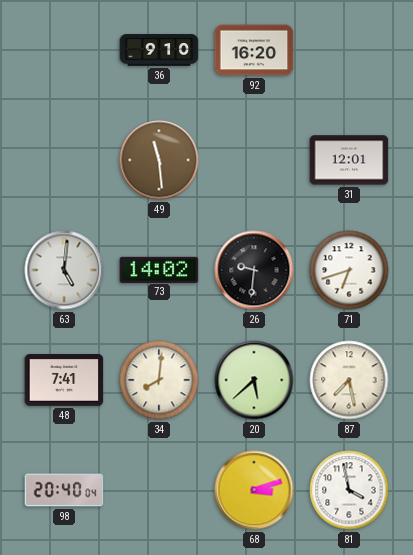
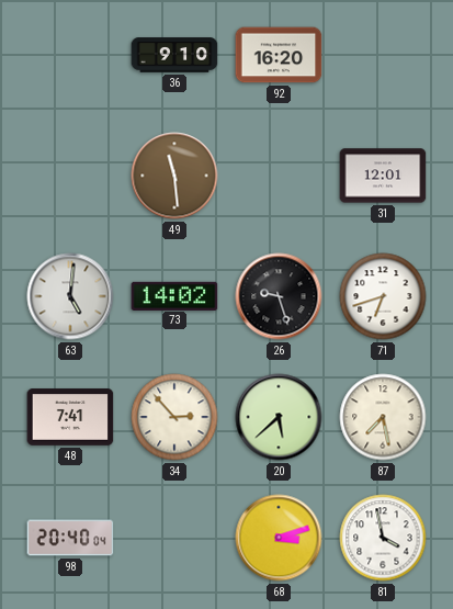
26: 9:31 -> 9:27
34: 8:01 -> 2:53
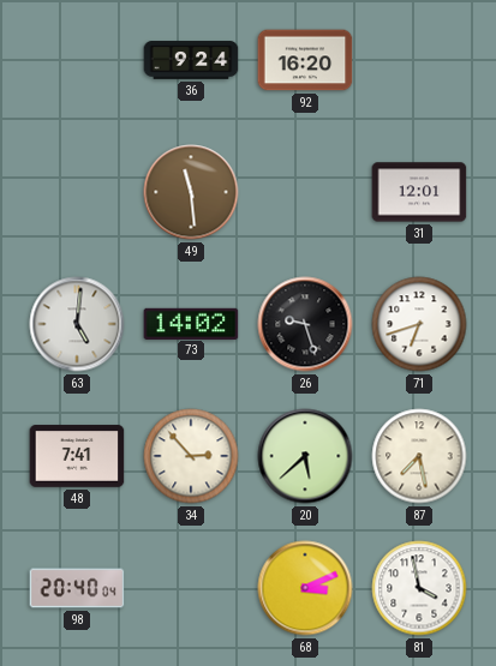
36: 9:10 -> 9:24
68: 3:12 -> 3:11
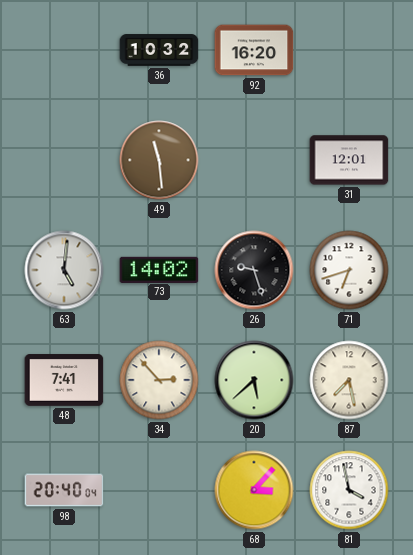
36: 9:24 -> 10:32
68: 3:11 -> 3:07
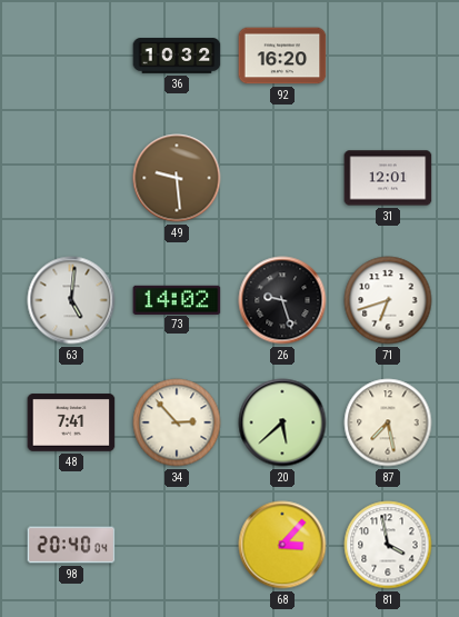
49: 11:29 -> 9:29
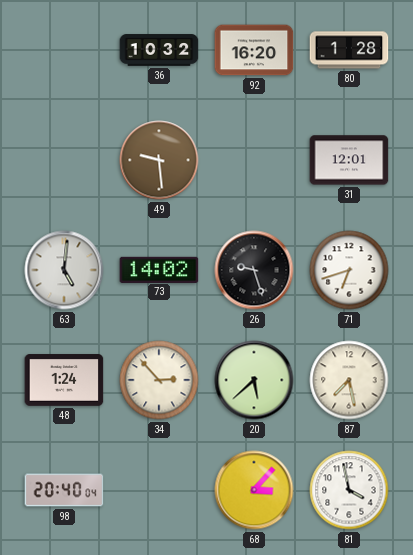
80: none -> 1:28
48: 7:41 -> 1:24
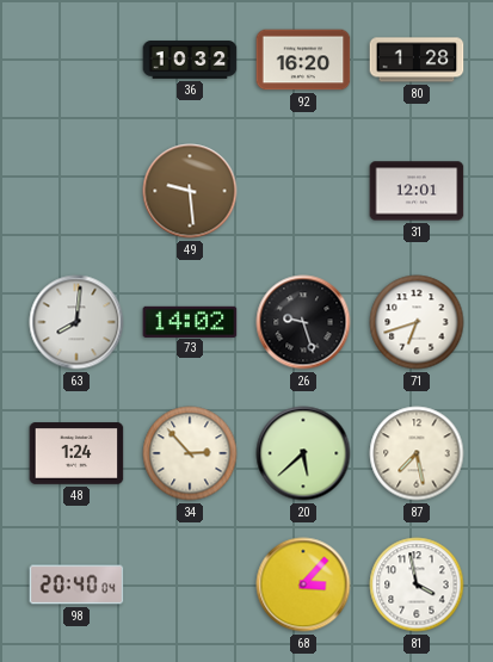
63: 5:01 -> 8:01
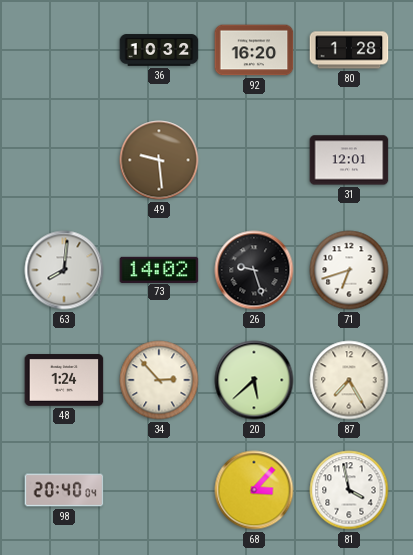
87: 7:28 -> 7:25
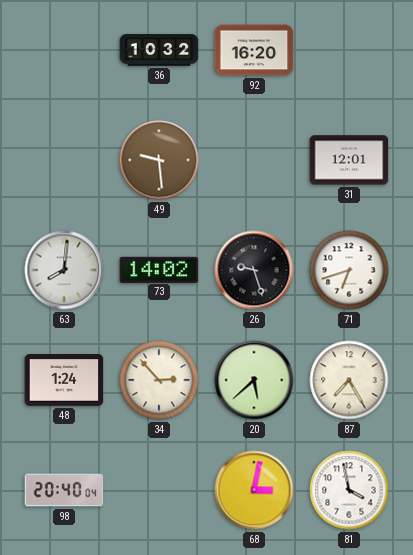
80: 1:28 -> none
68: 3:07 -> 3:02
